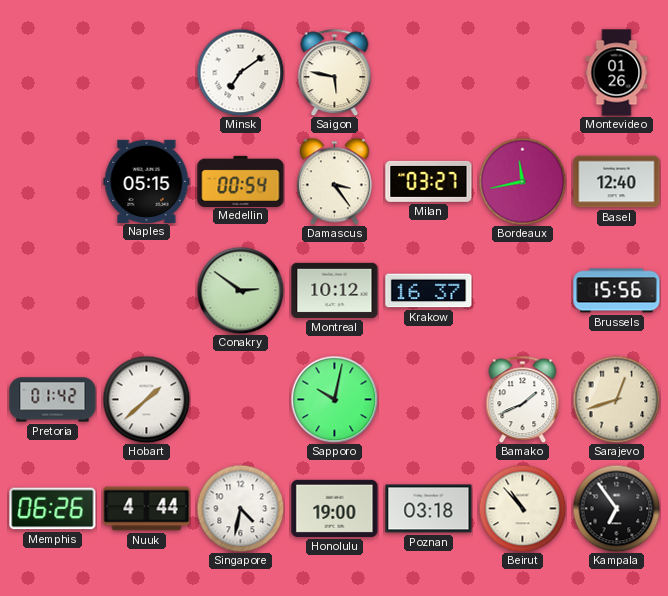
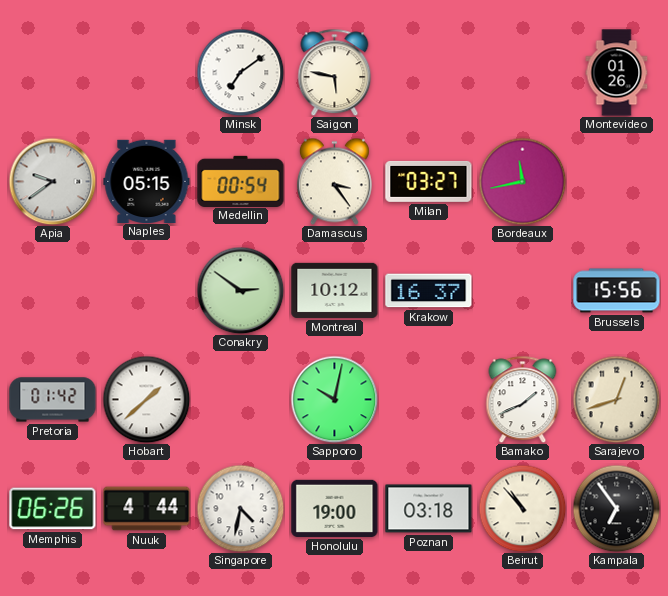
Apia: none -> 9:39
Basel: 12:40 -> none
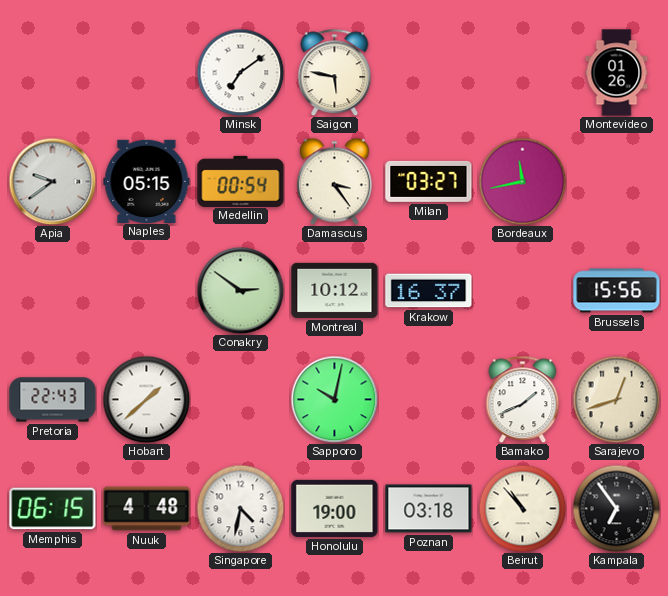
Pretoria: 01:42 -> 22:43
Memphis: 06:26 -> 06:15
Nuuk: 4:44 -> 4:48
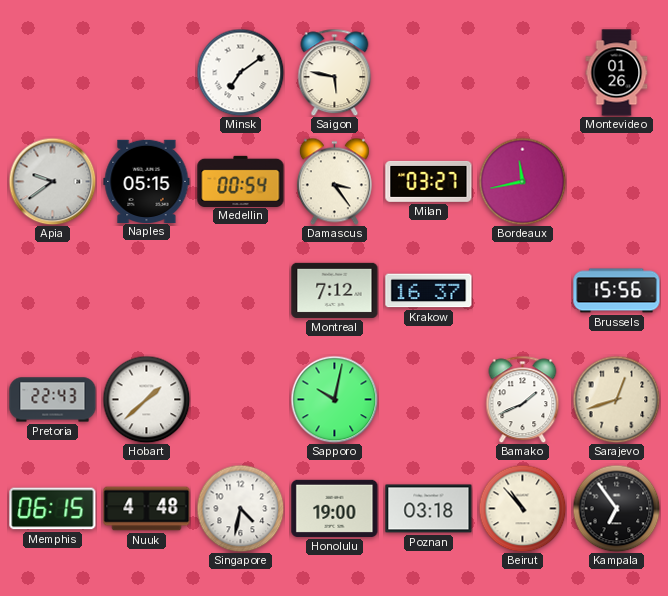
Conakry: 2:51 -> none
Montreal: 10:12 -> 7:12
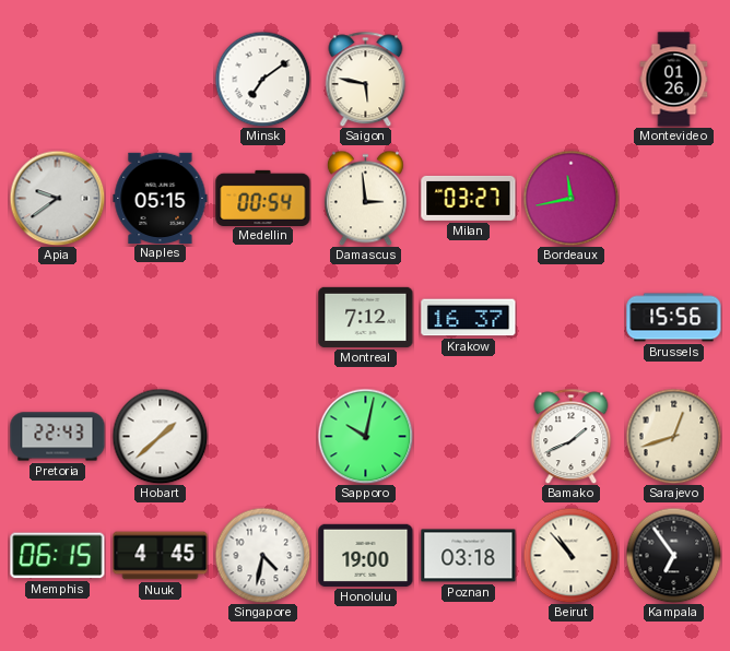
Damascus: 3:24 -> 2:59
Nuuk: 4:48 -> 4:45
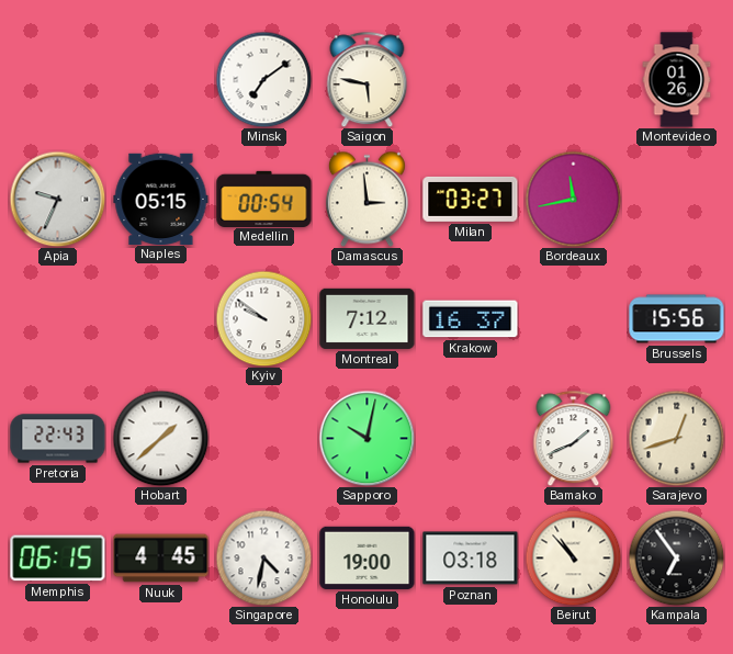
Apia: 9:39 -> 9:34
Kyiv: none -> 9:51
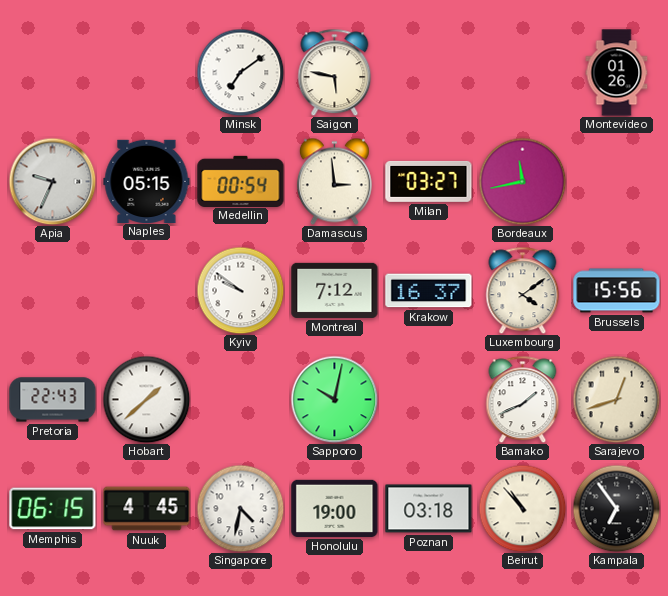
Luxembourg: none -> 4:09
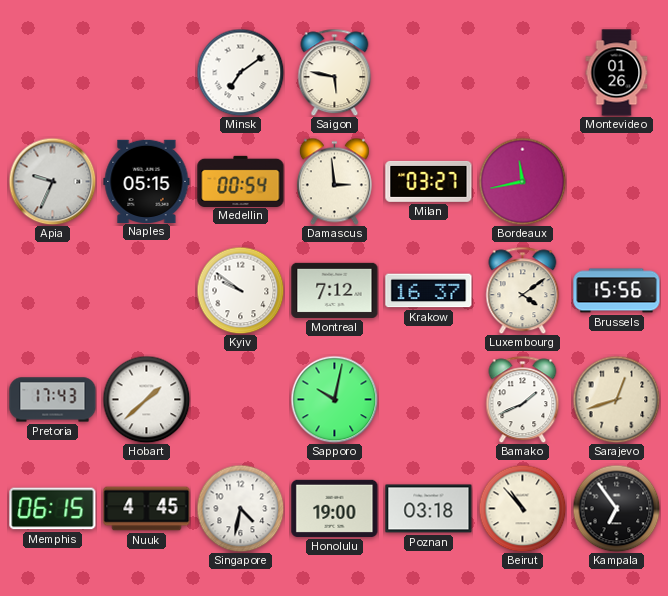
Pretoria: 22:43 -> 17:43
